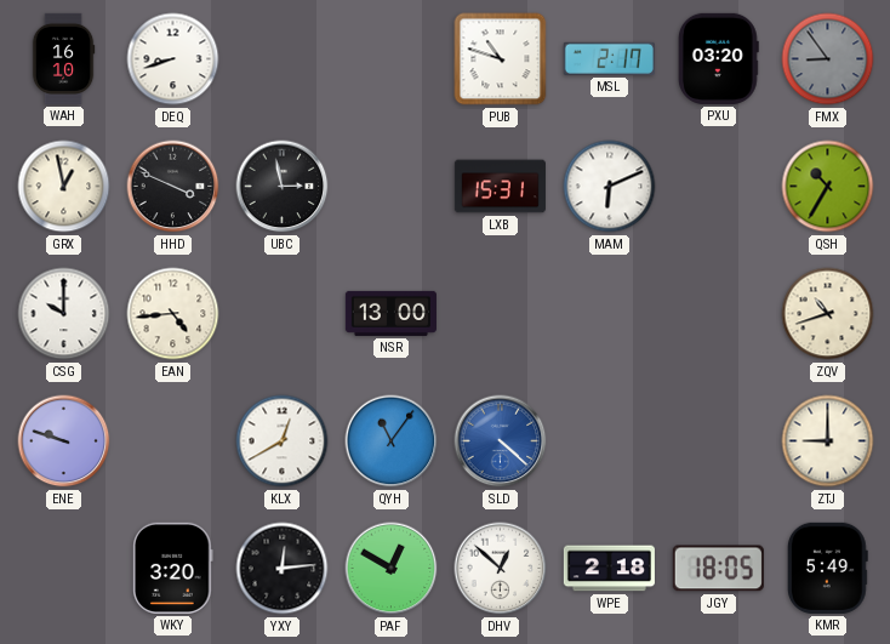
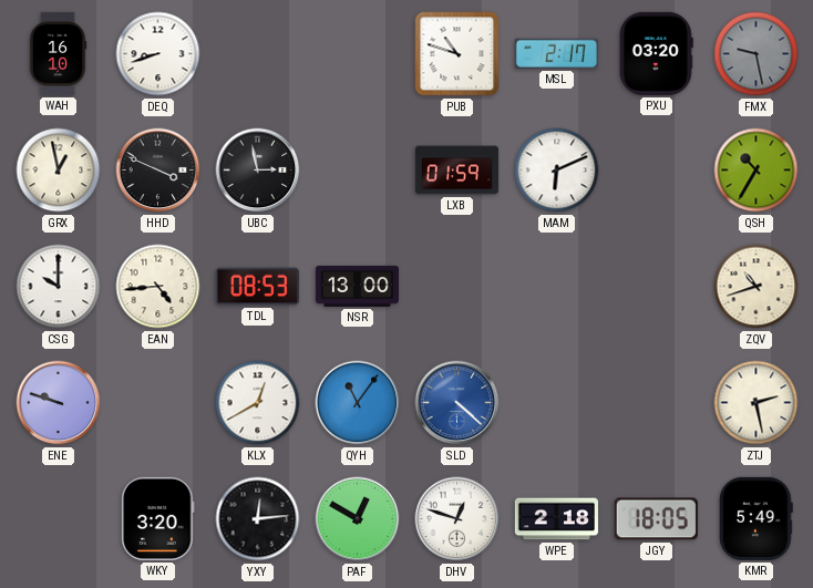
FMX: 8:54 -> 9:28
LXB: 15:31 -> 01:59
TDL: none -> 08:53
ZTJ: 9:00 -> 2:28
DHV: 12:52 -> 12:48
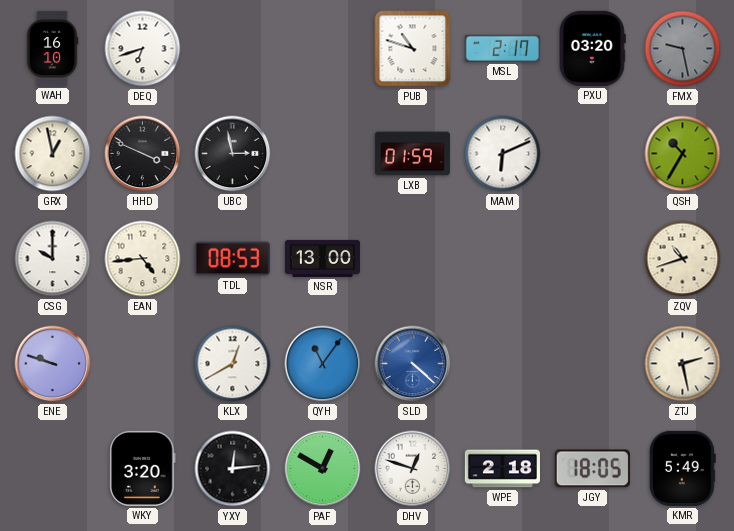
DEQ: 8:42 -> 6:42
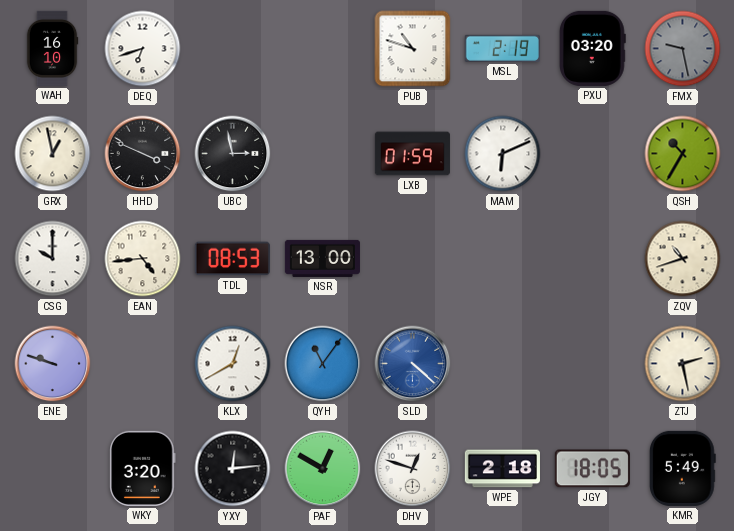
MSL: 2:17 -> 2:19
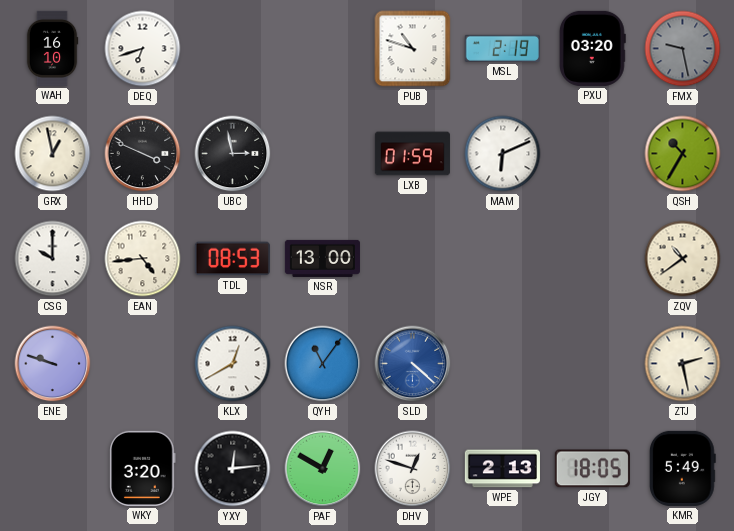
ZQV: 10:42 -> 10:39
WPE: 2:18 -> 2:13
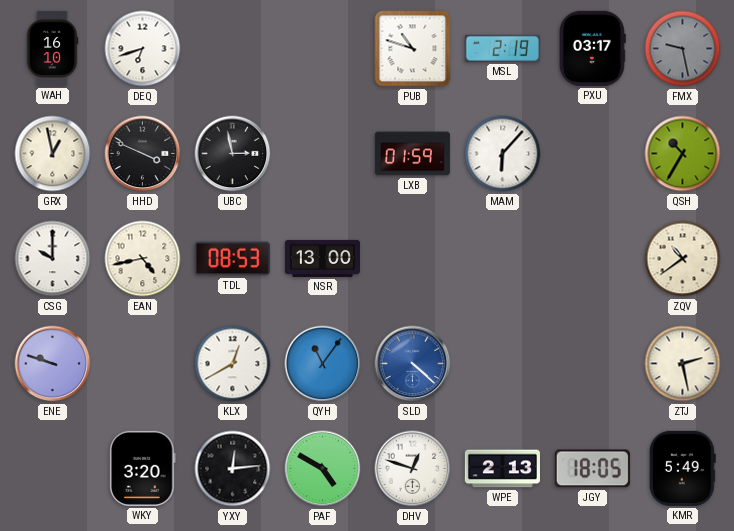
PXU: 03:20 -> 03:17
MAM: 6:11 -> 6:07
EAN: 4:44 -> 4:43
PAF: 12:50 -> 4:50
